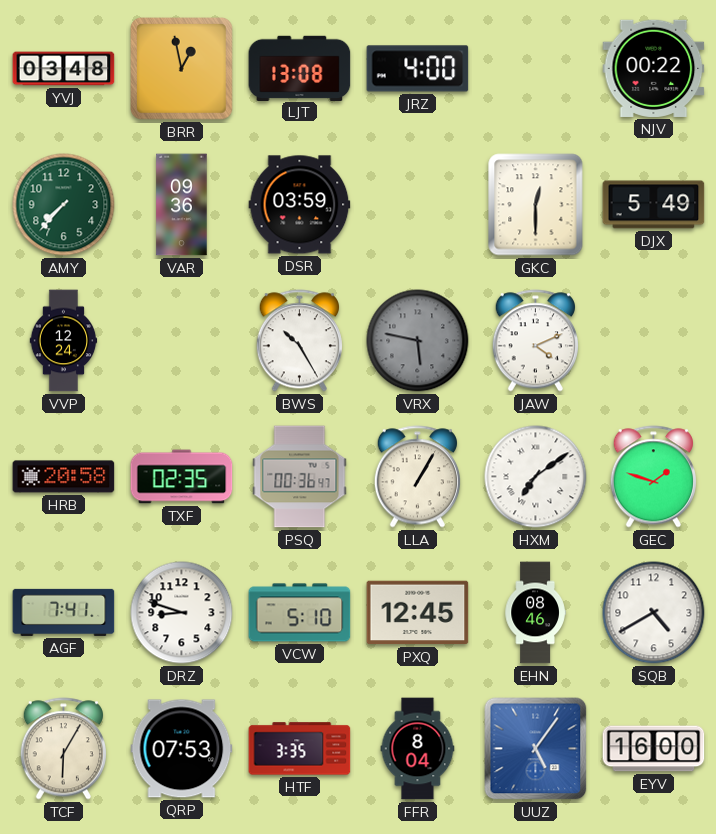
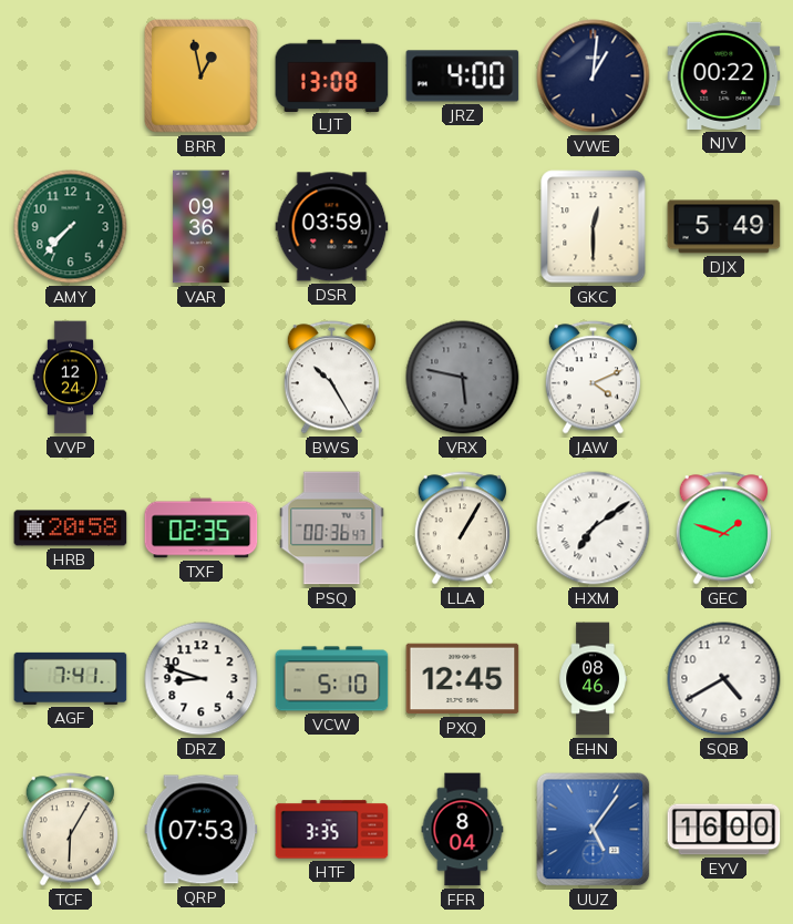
YVJ: 03:48 -> none
VWE: none -> 1:01
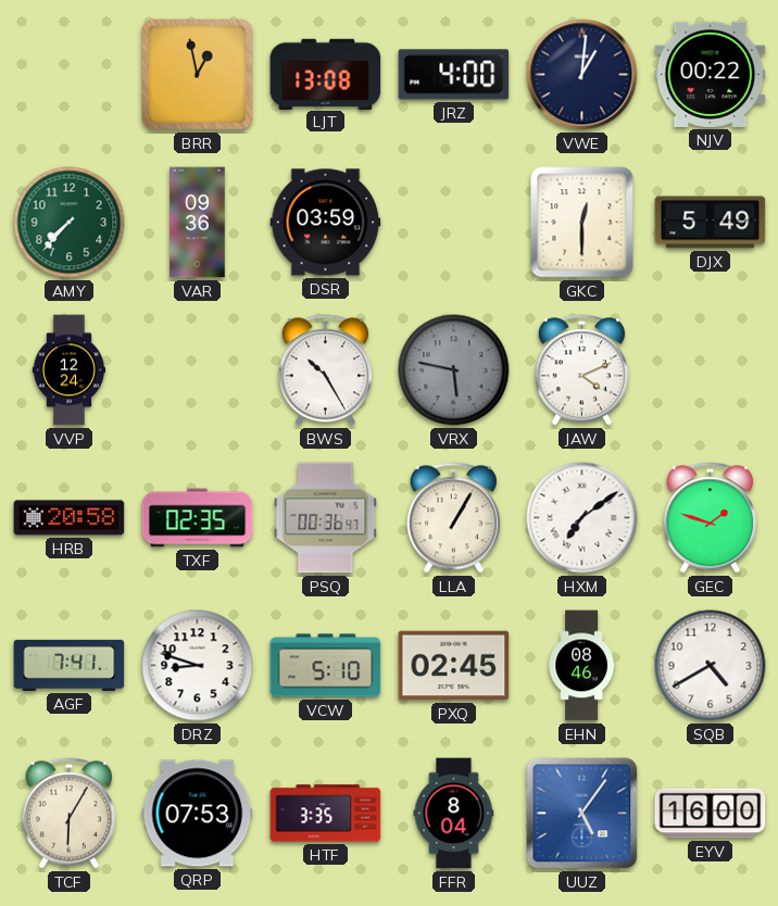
PXQ: 12:45 -> 02:45
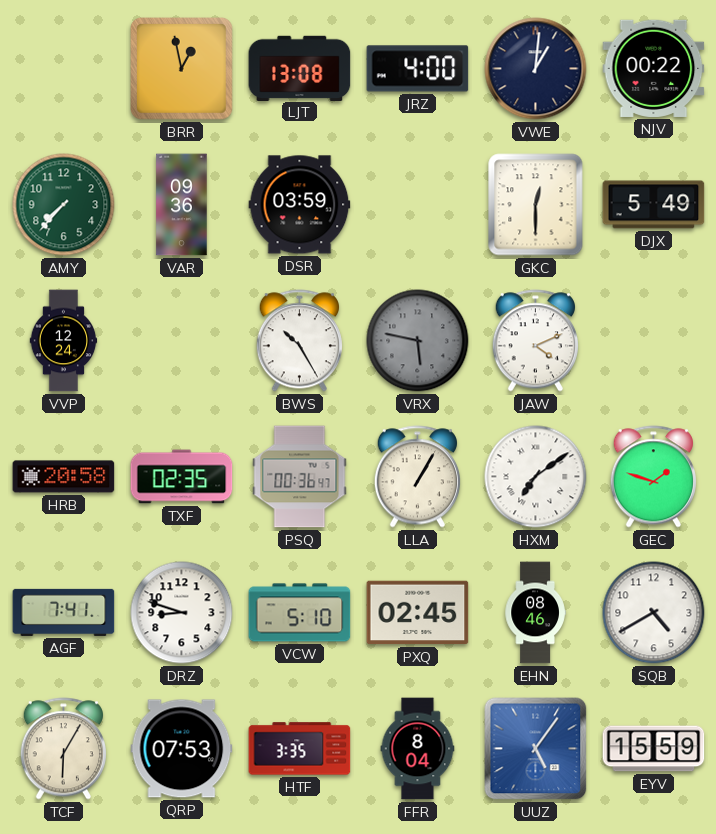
EYV: 16:00 -> 15:59
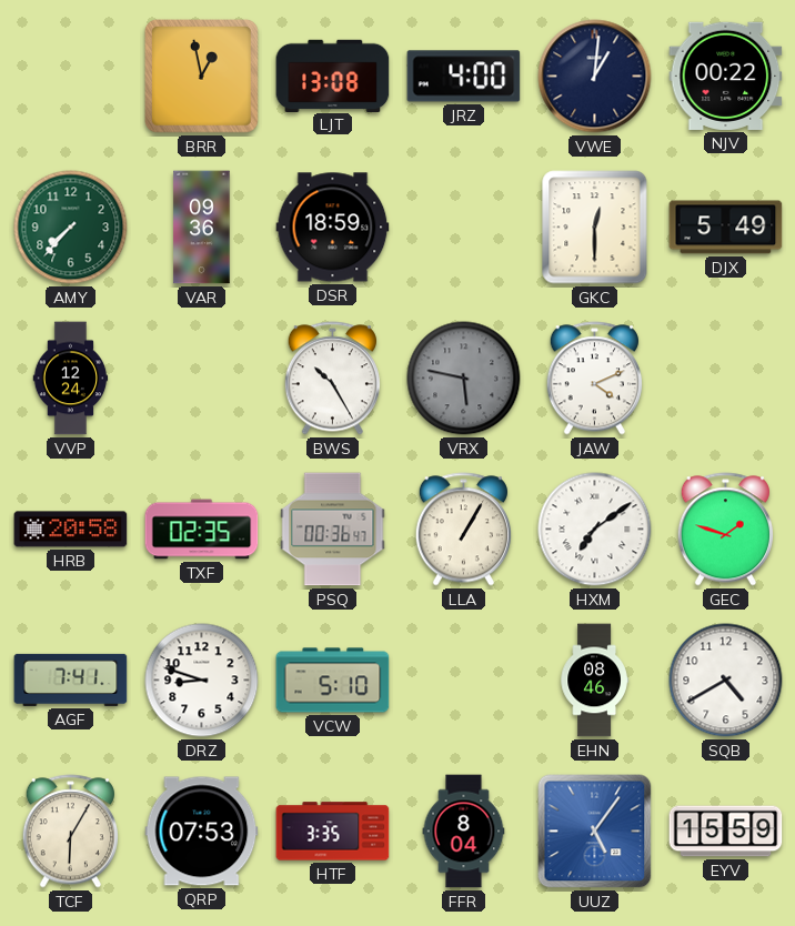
DSR: 03:59 -> 18:59
PXQ: 02:45 -> none
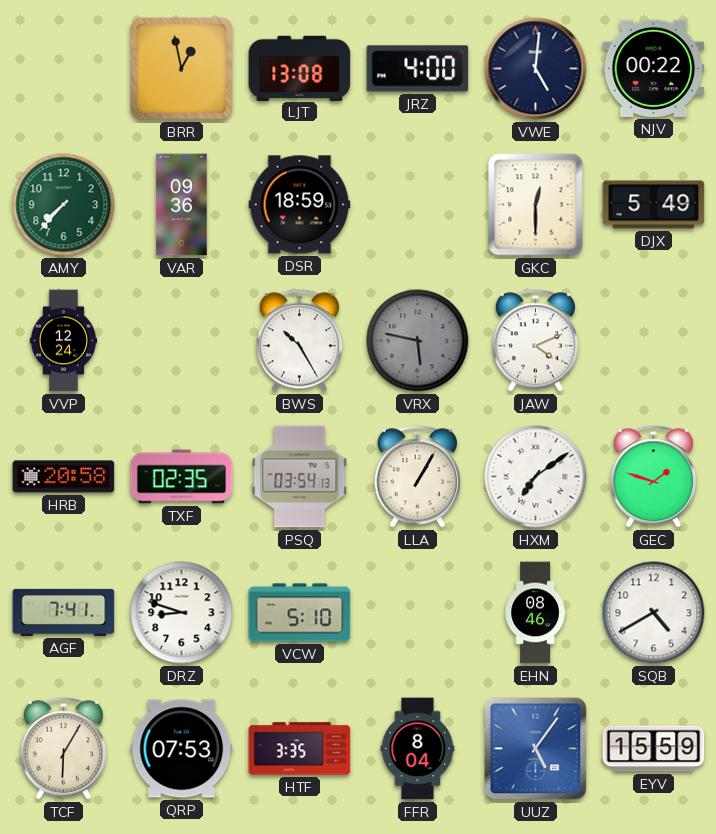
VWE: 1:01 -> 5:01
PSQ: 00:36 -> 03:54
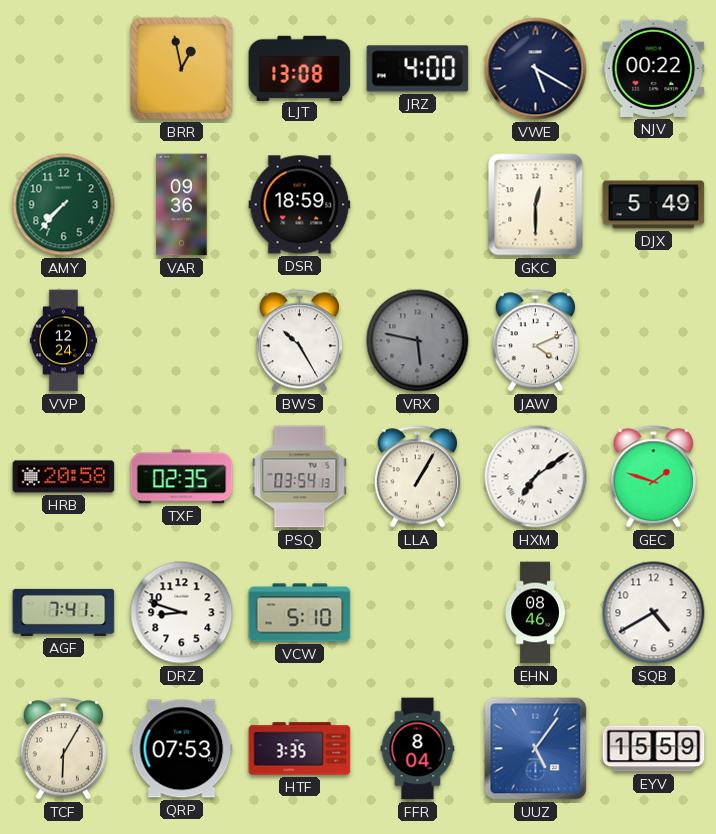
VWE: 5:01 -> 5:20
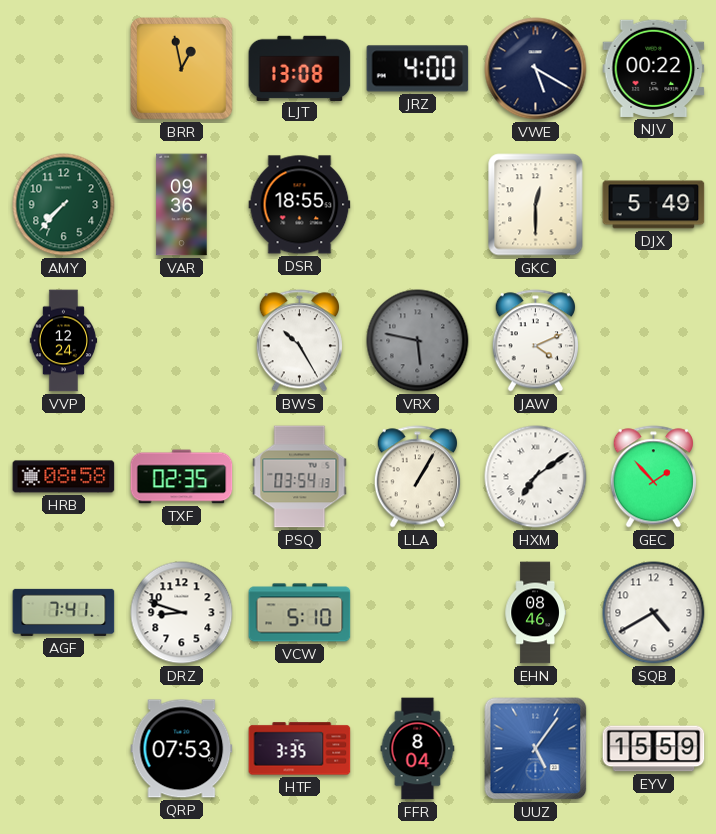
DSR: 18:59 -> 18:55
HRB: 20:58 -> 08:58
GEC: 1:48 -> 1:53
TCF: 6:05 -> none
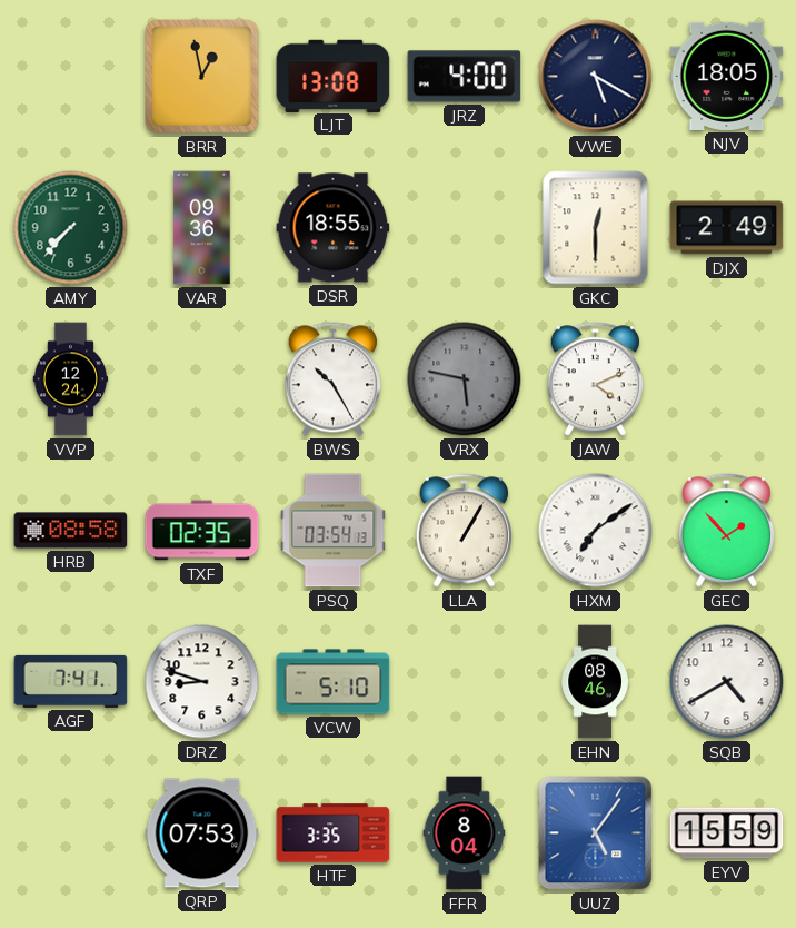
NJV: 00:22 -> 18:05
DJX: 5:49 -> 2:49
